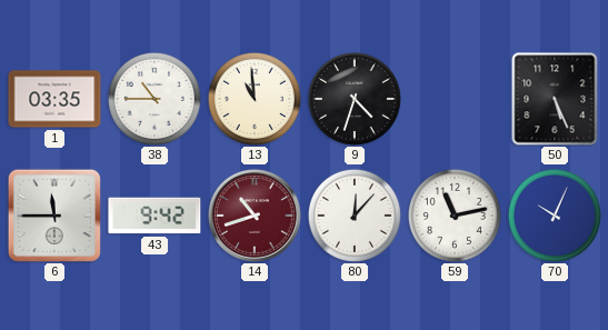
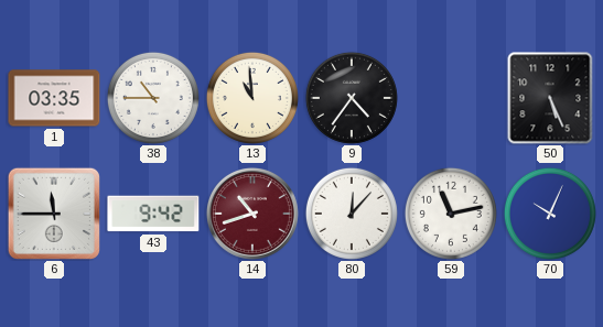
9: 4:33 -> 4:36
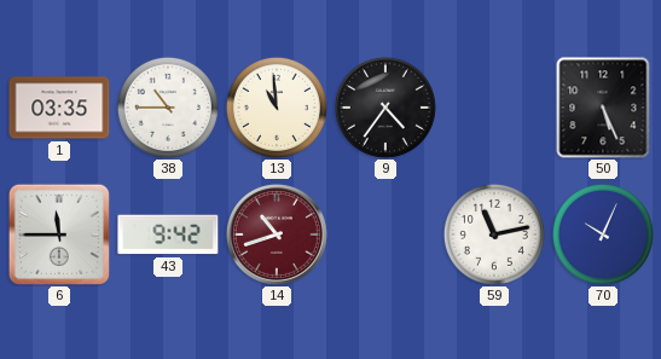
80: 12:07 -> none
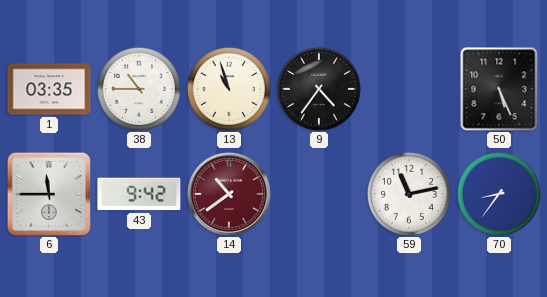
13: 10:59 -> 10:57
14: 10:42 -> 10:39
70: 10:04 -> 8:36
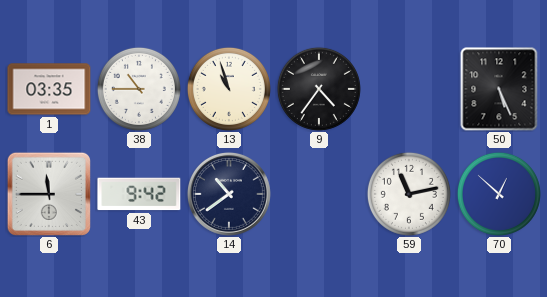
14 dial: burgundy -> navy
70: 8:36 -> 12:52
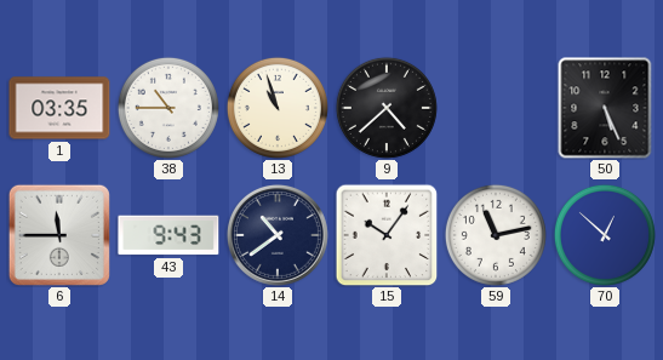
9: 4:36 -> 4:38
43: 9:42 -> 9:43
15: none -> 10:06
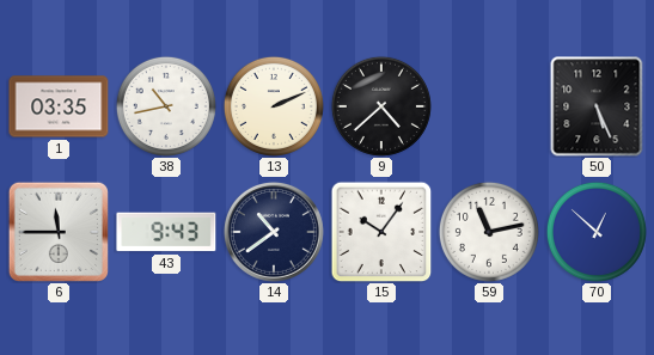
38: 10:45 -> 10:43
13: 10:57 -> 2:11
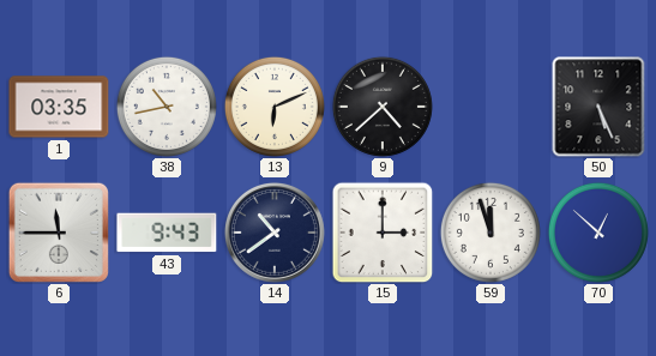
13: 2:11 -> 6:11
15: 10:06 -> 3:00
59: 11:13 -> 11:57
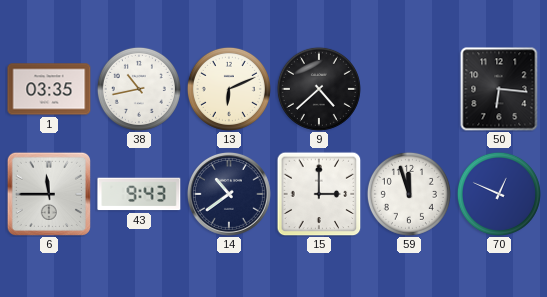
50: 5:26 -> 6:16
70: 12:52 -> 12:49
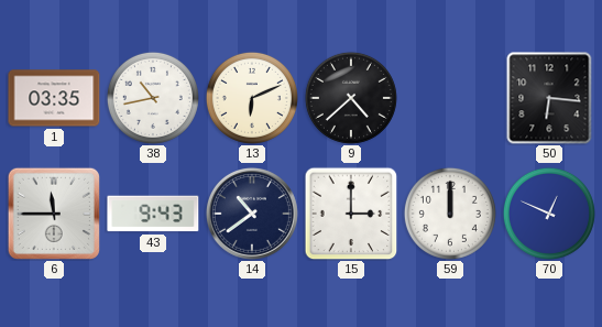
59: 11:57 -> 12:00
